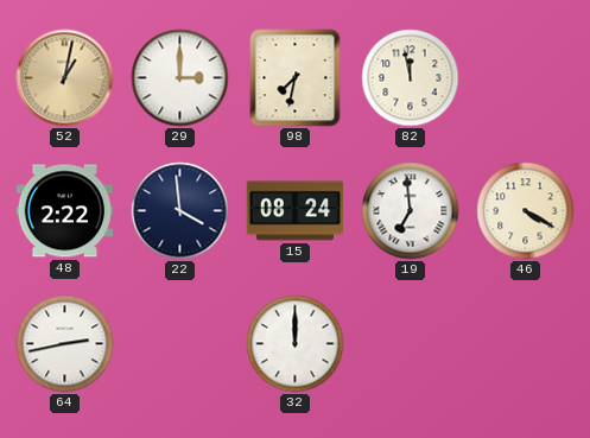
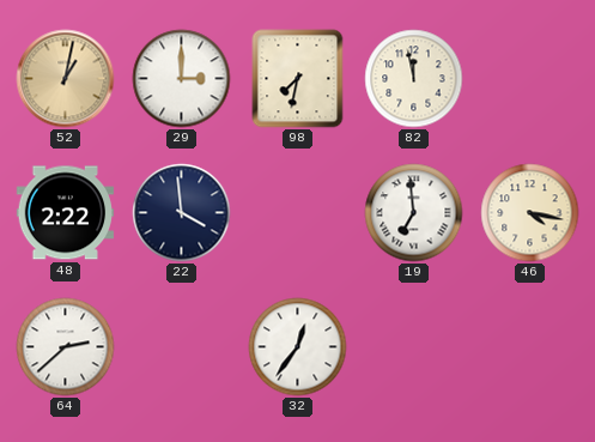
15: 08:24 -> none
46: 4:20 -> 4:17
64: 2:43 -> 2:38
32: 12:00 -> 12:36
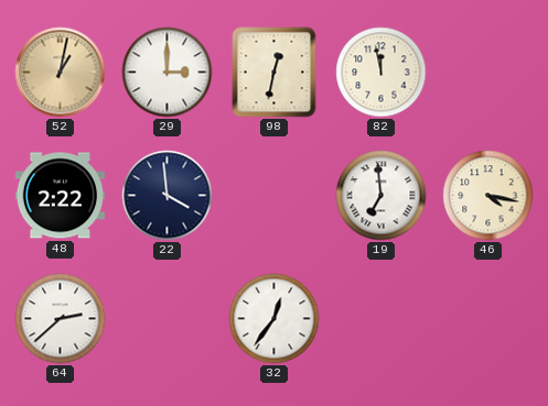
98: 7:32 -> 12:32
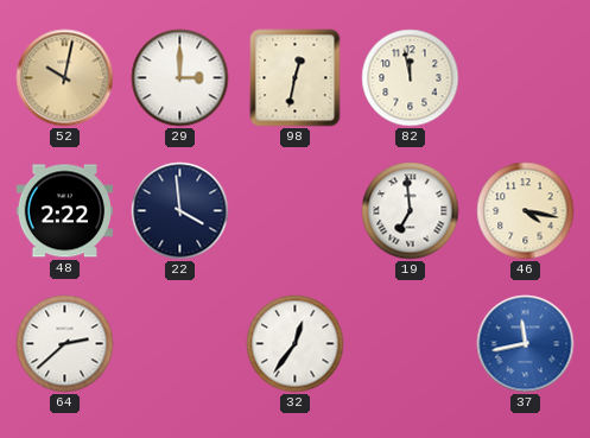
52: 1:02 -> 10:02
37: none -> 11:43
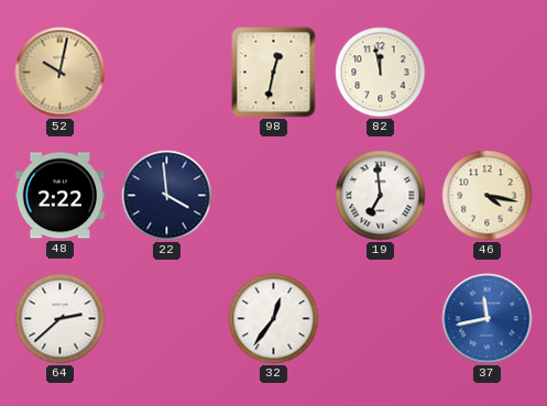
29: 3:00 -> none
